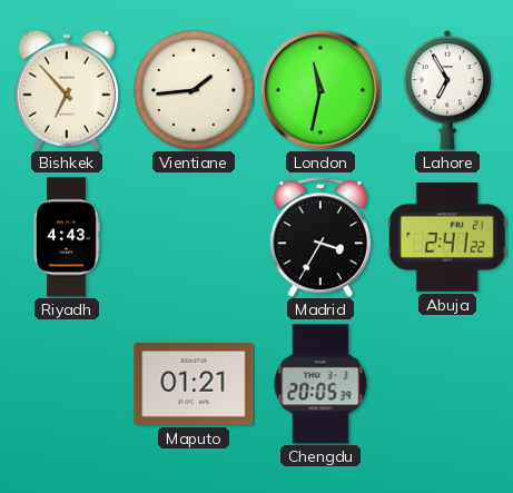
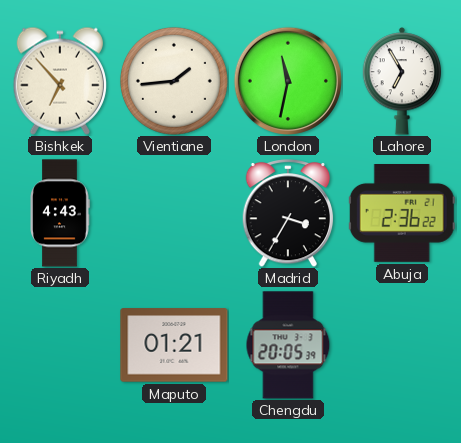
Abuja: 2:41 -> 2:36
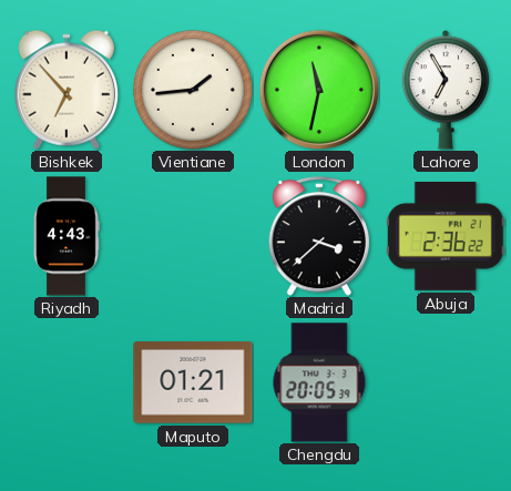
Madrid: 3:35 -> 3:38
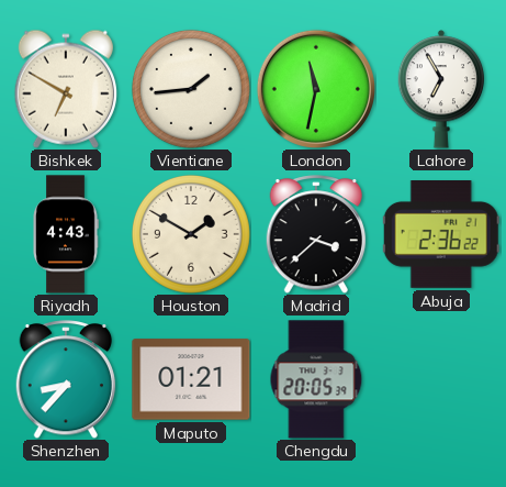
Bishkek: 6:53 -> 6:50
Houston: none -> 1:50
Shenzhen: none -> 8:37
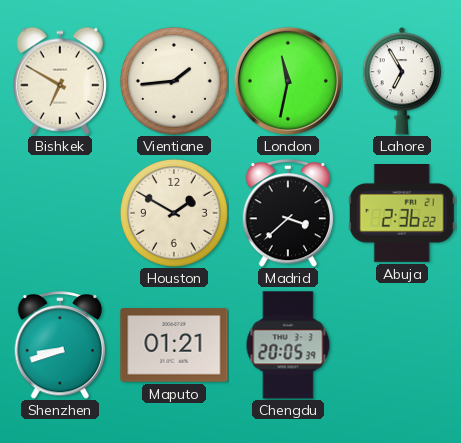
Riyadh: 4:43 -> none
Shenzhen: 8:37 -> 8:42
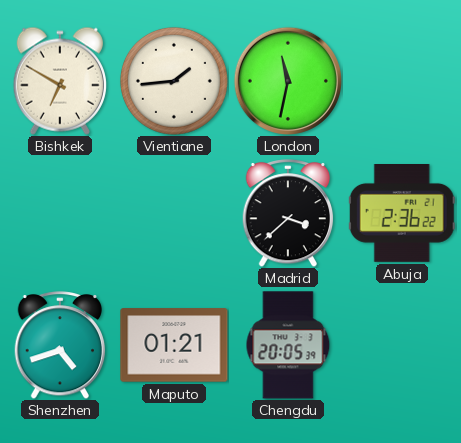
Lahore: 6:55 -> none
Houston: 1:50 -> none
Shenzhen: 8:42 -> 4:42
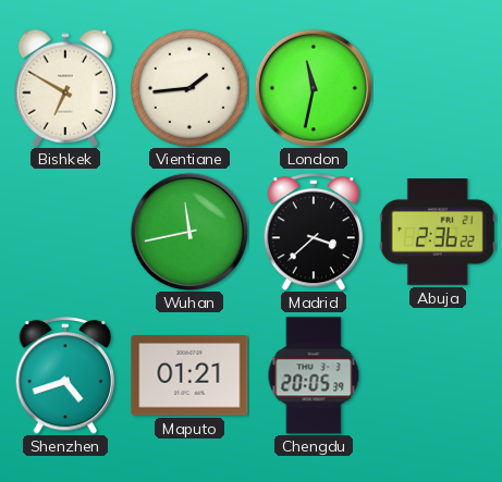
Wuhan: none -> 11:43
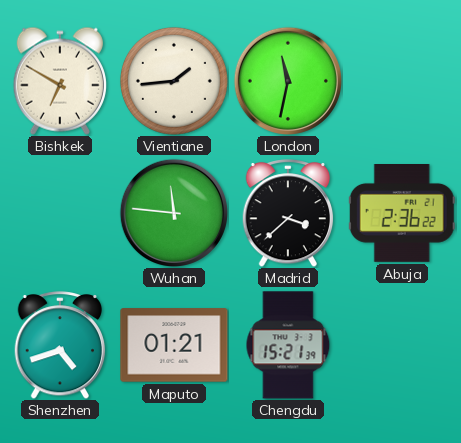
Wuhan: 11:43 -> 11:46
Chengdu: 20:05 -> 15:21
